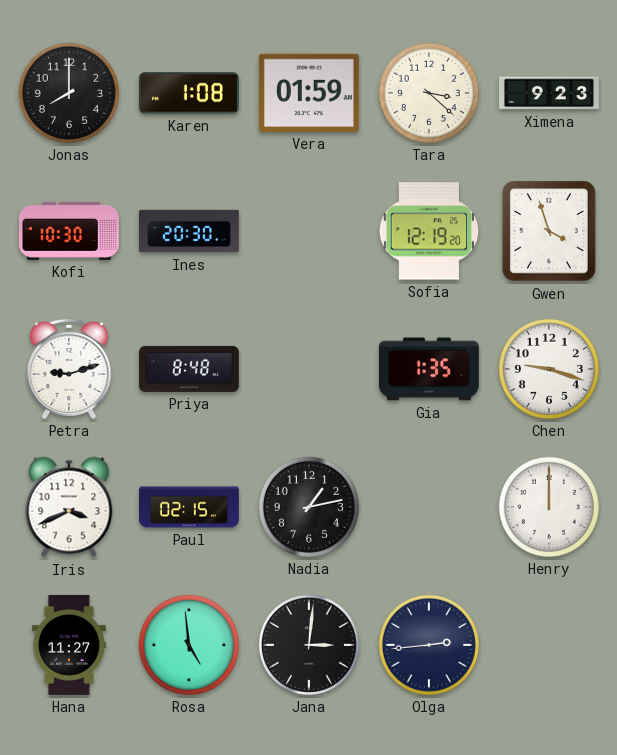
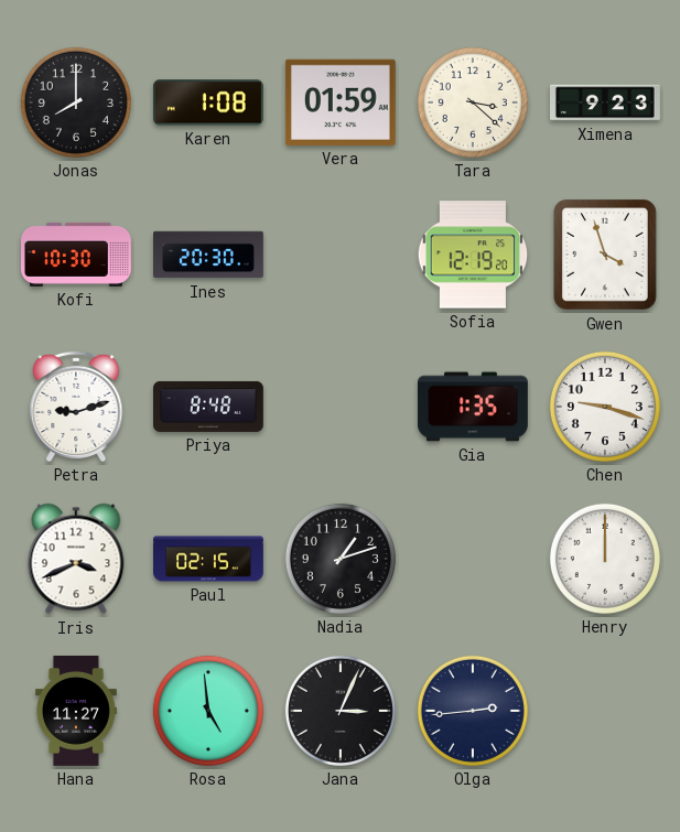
Nadia: 1:13 -> 1:12
Jana: 3:01 -> 3:04
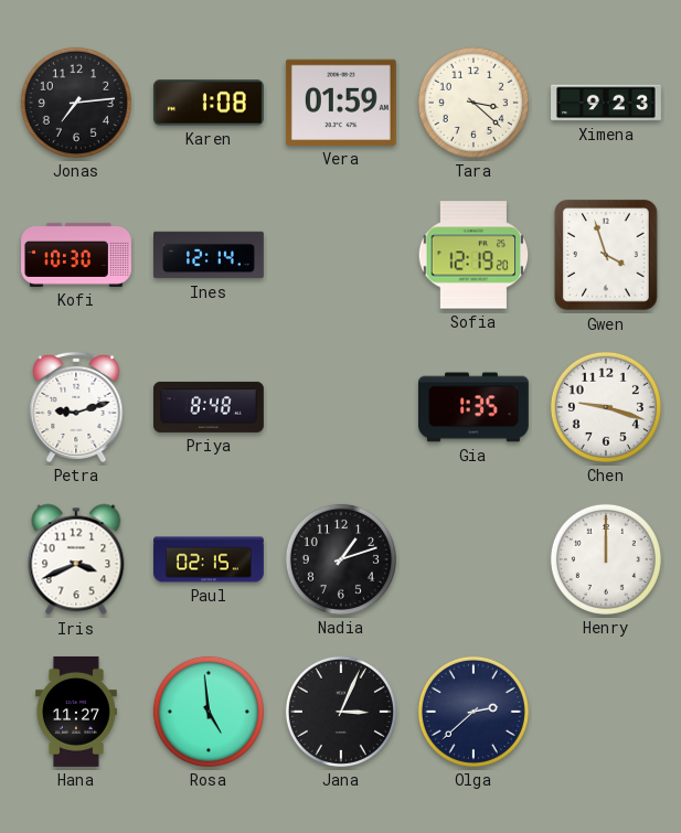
Jonas: 8:00 -> 7:14
Ines: 20:30 -> 12:14
Olga: 2:44 -> 2:38
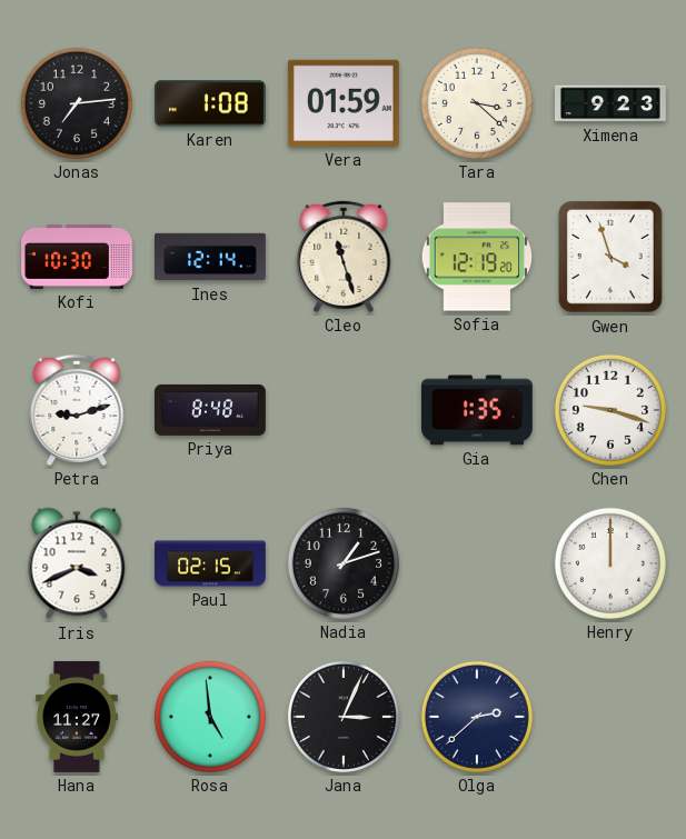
Cleo: none -> 11:27
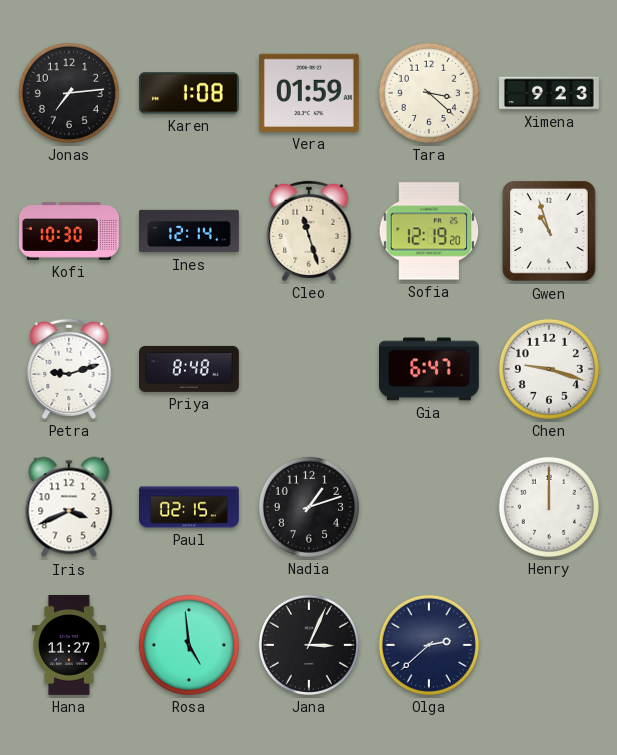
Gwen: 3:57 -> 10:57
Gia: 1:35 -> 6:47
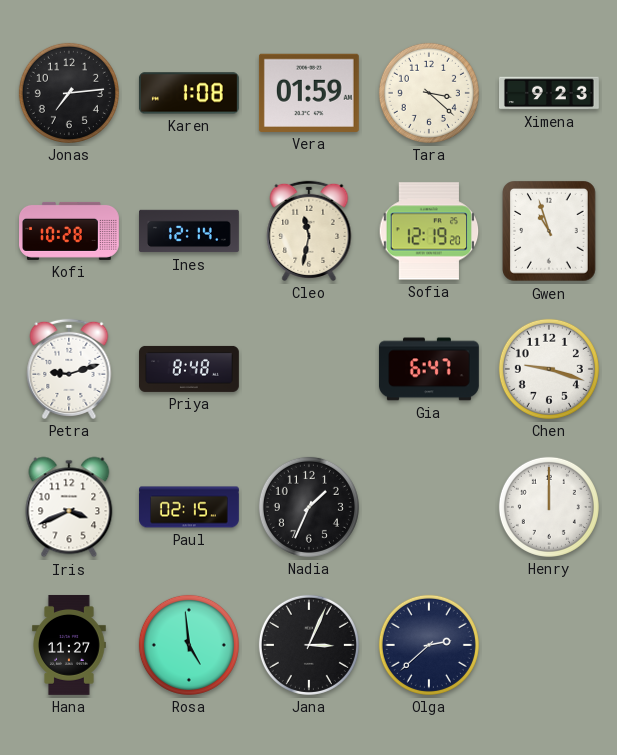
Kofi: 10:30 -> 10:28
Cleo: 11:27 -> 11:32
Nadia: 1:12 -> 1:34
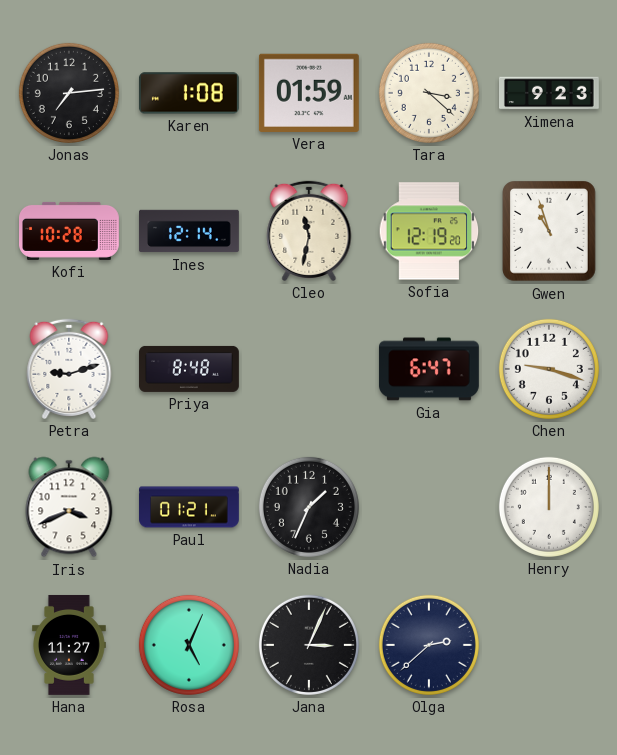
Paul: 02:15 -> 01:21
Rosa: 4:59 -> 5:04
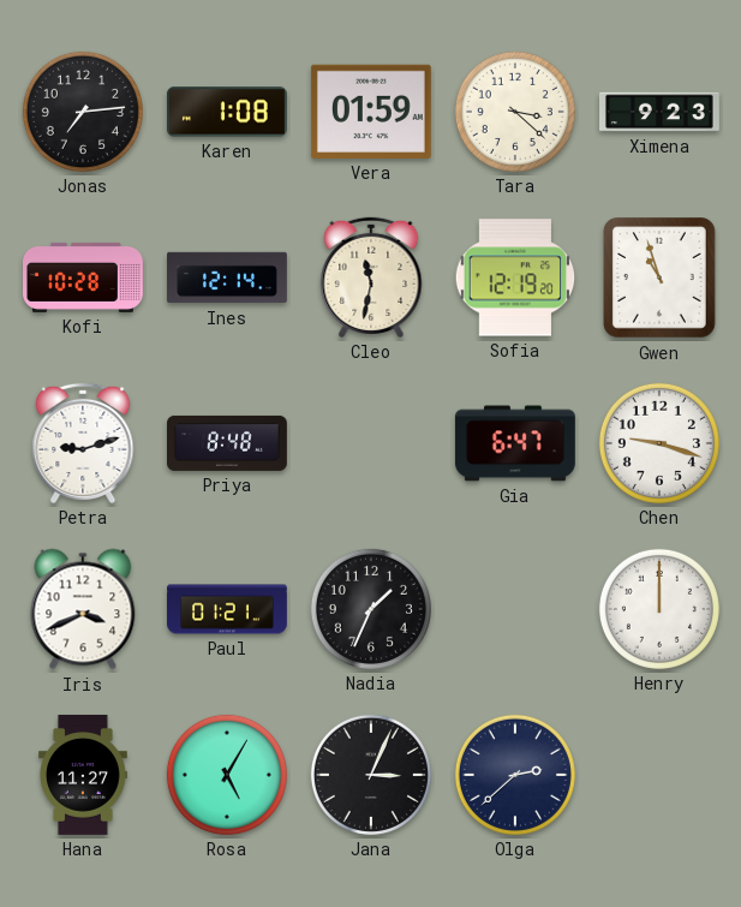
Rosa: 5:04 -> 5:05
